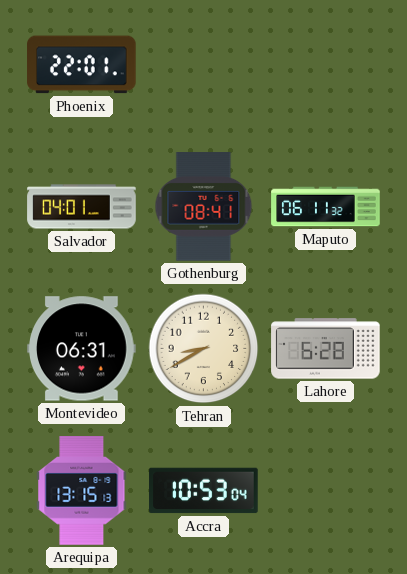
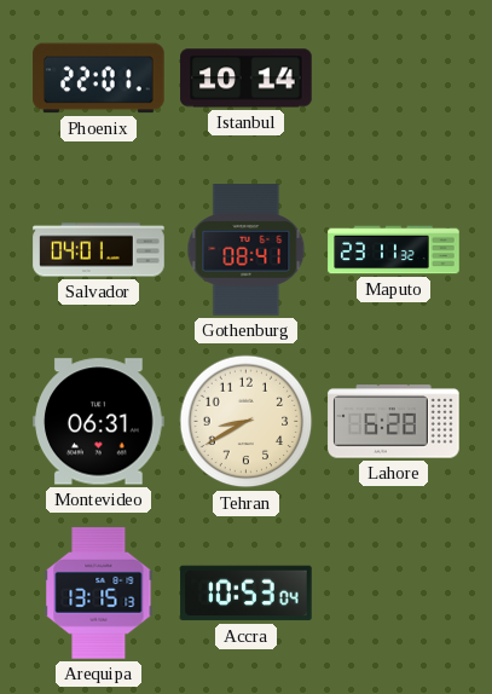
Istanbul: none -> 10:14
Maputo: 06:11 -> 23:11
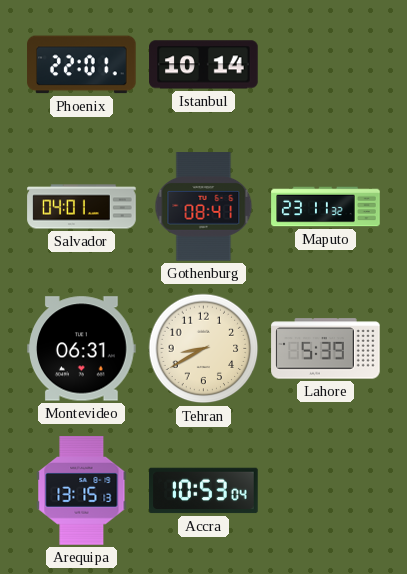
Lahore: 6:28 -> 5:39
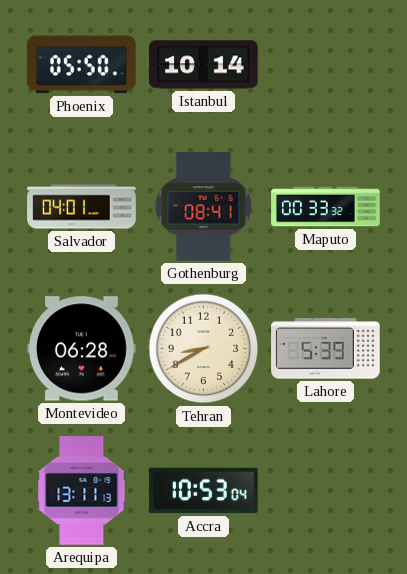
Phoenix: 22:01 -> 05:50
Maputo: 23:11 -> 00:33
Montevideo: 06:31 -> 06:28
Arequipa: 13:15 -> 13:11
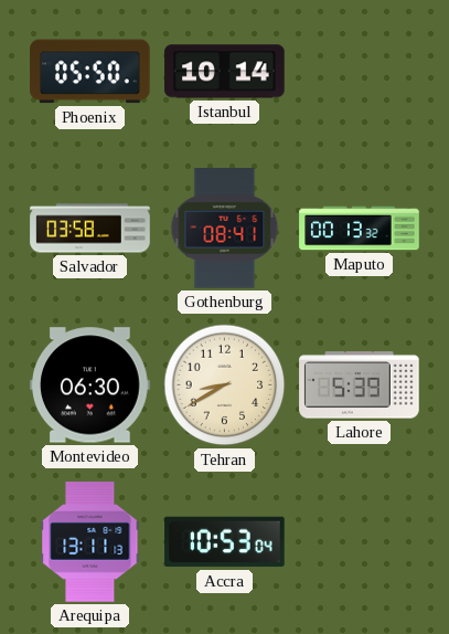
Salvador: 04:01 -> 03:58
Maputo: 00:33 -> 00:13
Montevideo: 06:28 -> 06:30
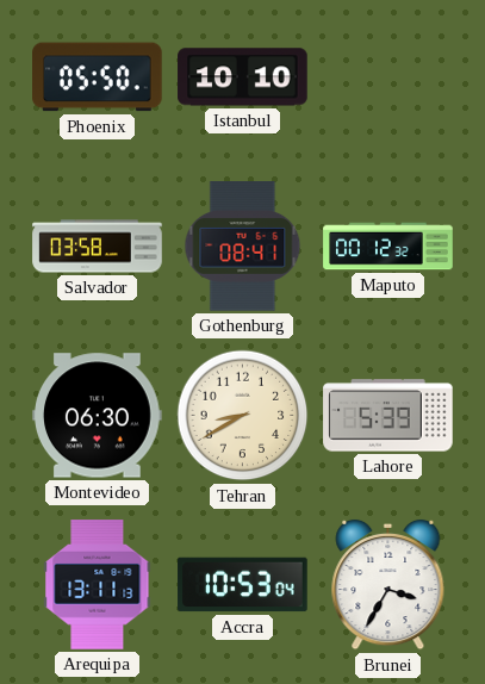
Istanbul: 10:14 -> 10:10
Maputo: 00:13 -> 00:12
Brunei: none -> 3:35
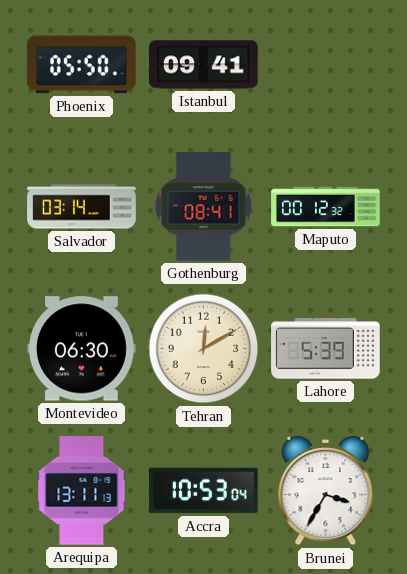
Istanbul: 10:10 -> 09:41
Salvador: 03:58 -> 03:14
Tehran: 8:40 -> 12:10
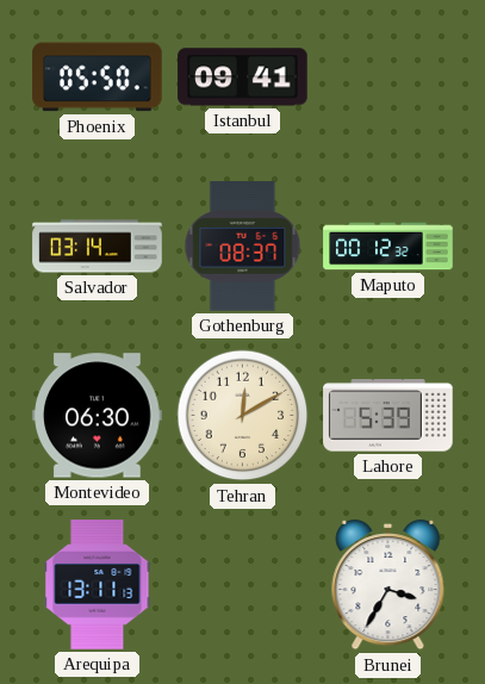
Gothenburg: 08:41 -> 08:37
Accra: 10:53 -> none
